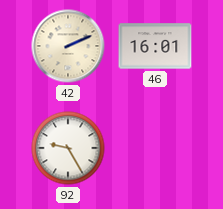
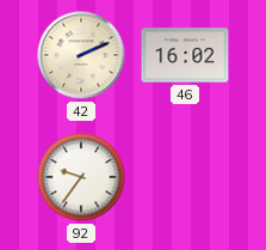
46: 16:01 -> 16:02
92: 9:25 -> 9:36
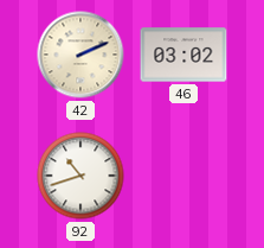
46: 16:02 -> 03:02
92: 9:36 -> 10:42
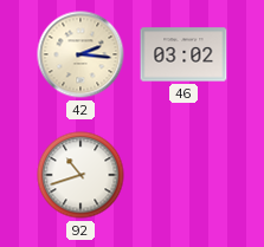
42: 2:11 -> 2:16
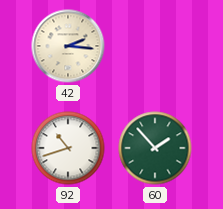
46: 03:02 -> none
60: none -> 1:53
